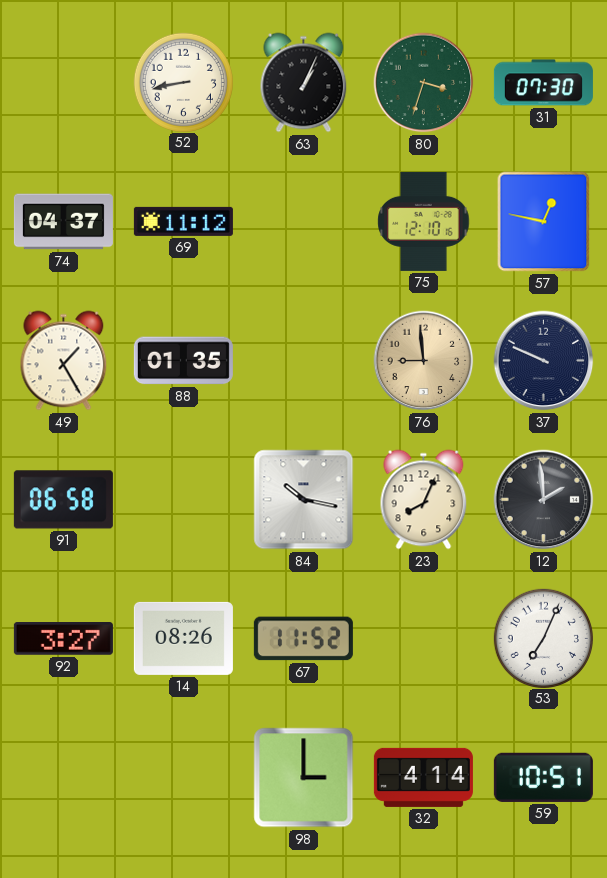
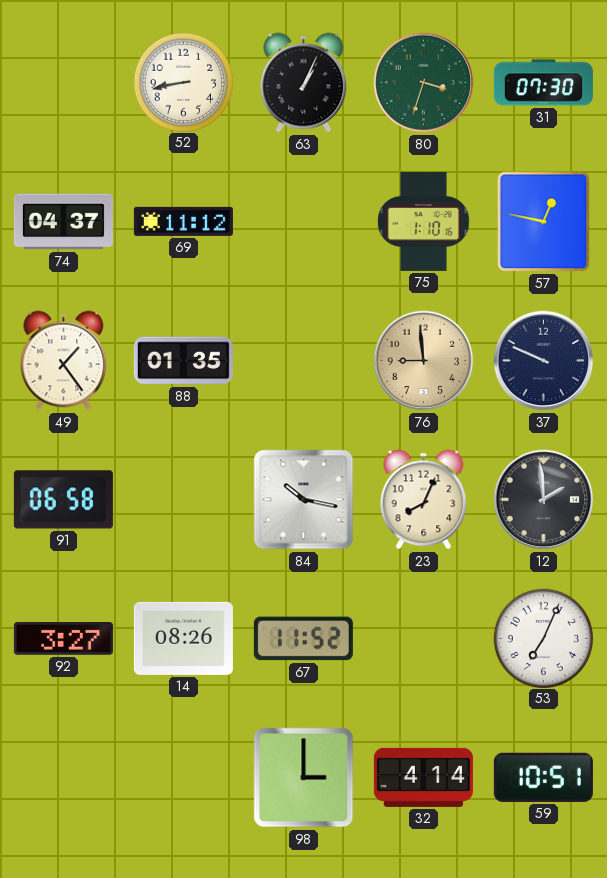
75: 12:10 -> 1:10
49: 1:25 -> 1:24
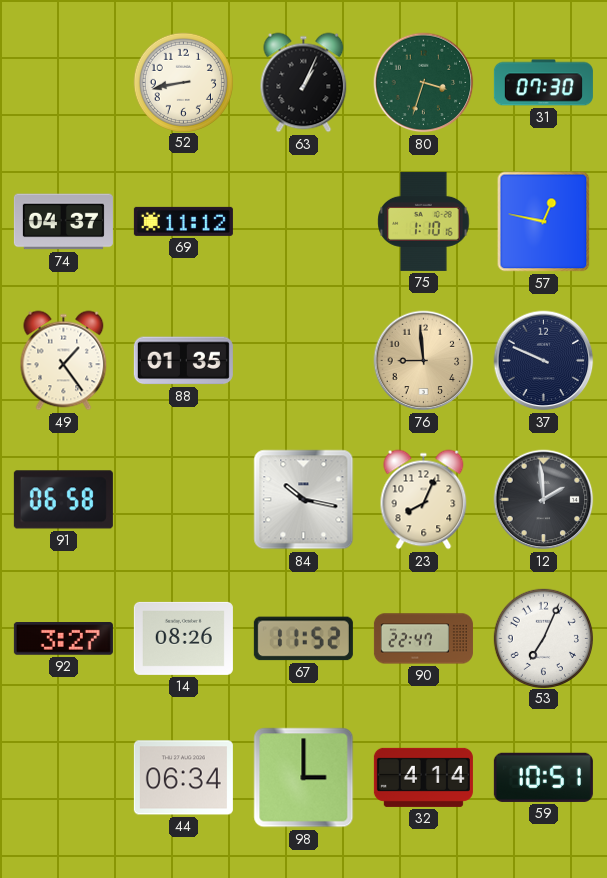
90: none -> 22:47
44: none -> 06:34
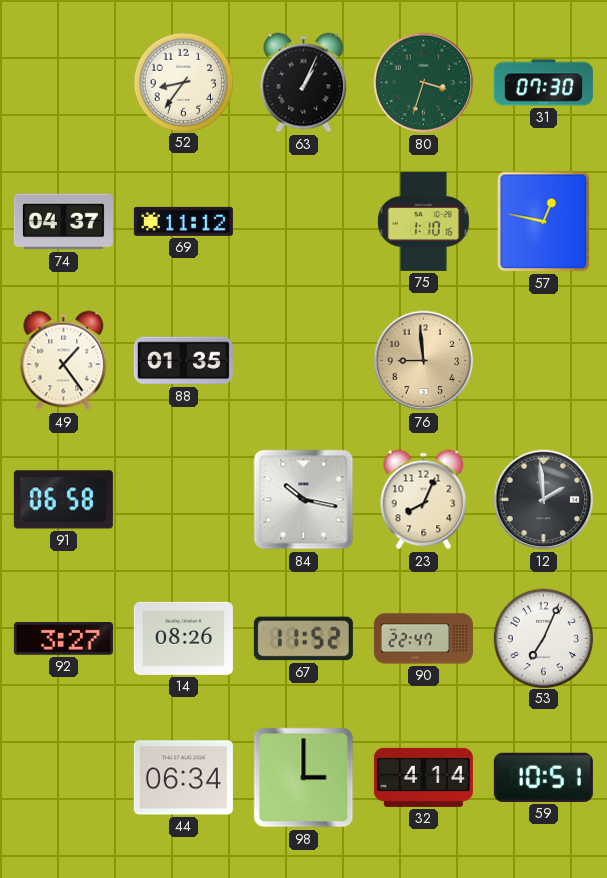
52: 8:43 -> 8:36
37: 9:49 -> none
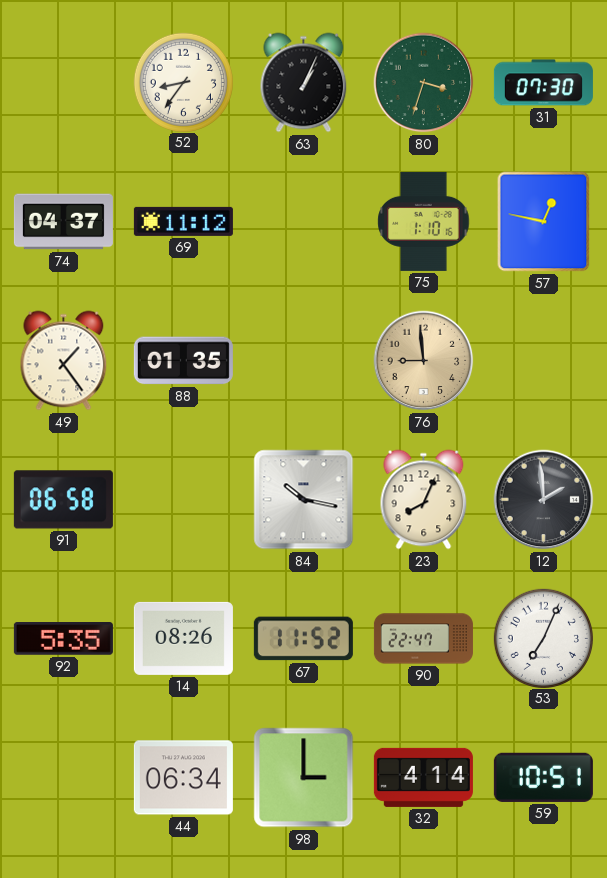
92: 3:27 -> 5:35
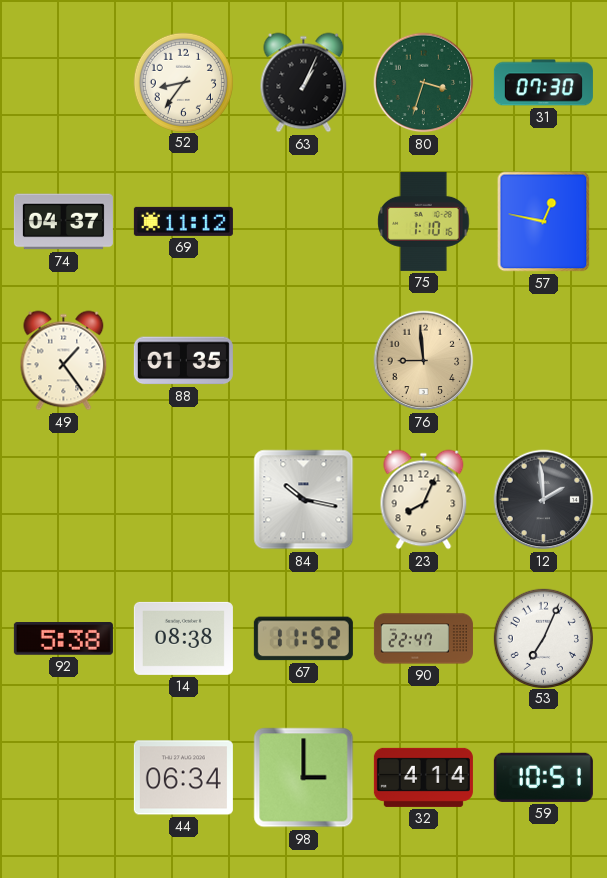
91: 06:58 -> none
92: 5:35 -> 5:38
14: 08:26 -> 08:38
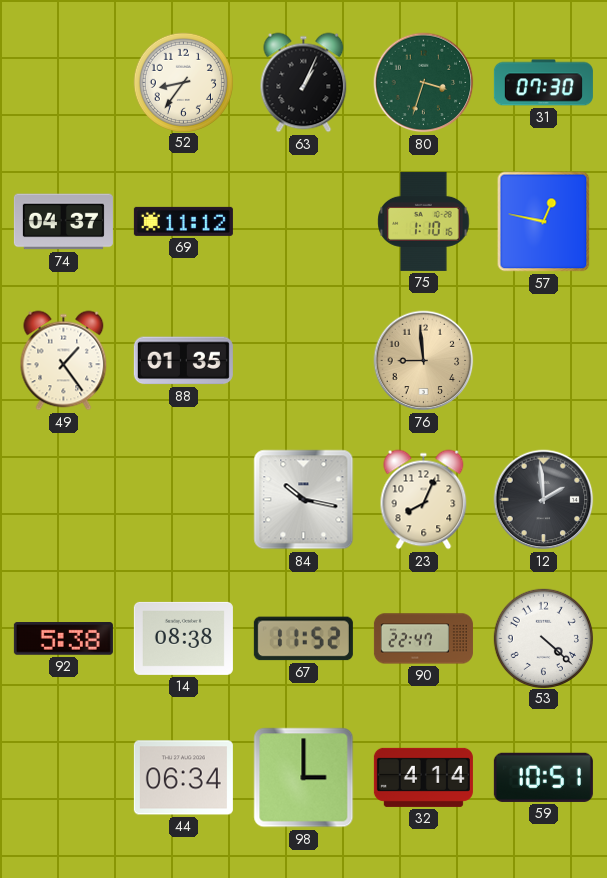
53: 7:04 -> 4:22
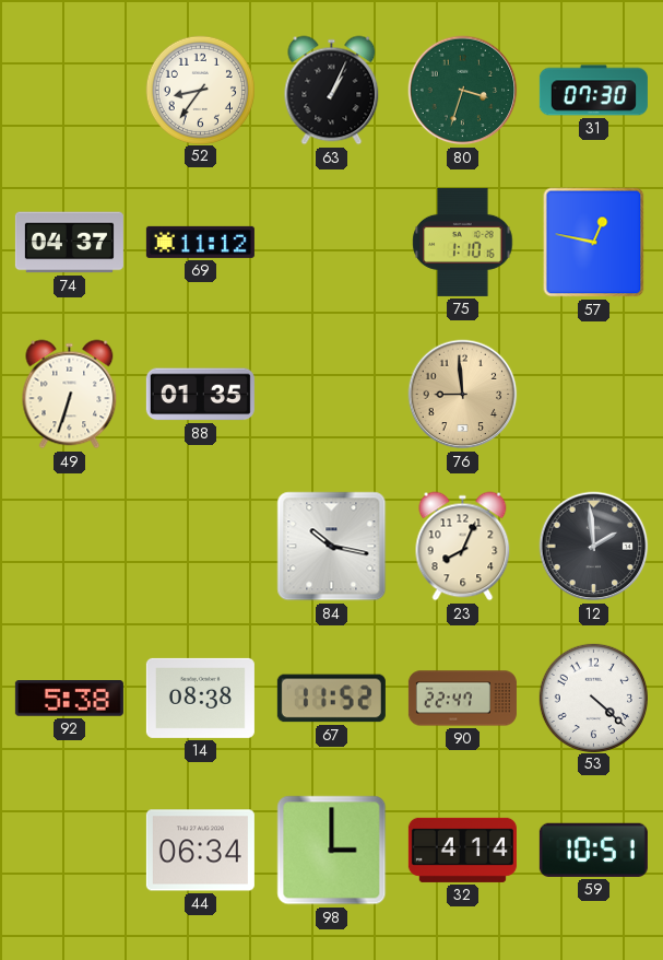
49: 1:24 -> 6:33
